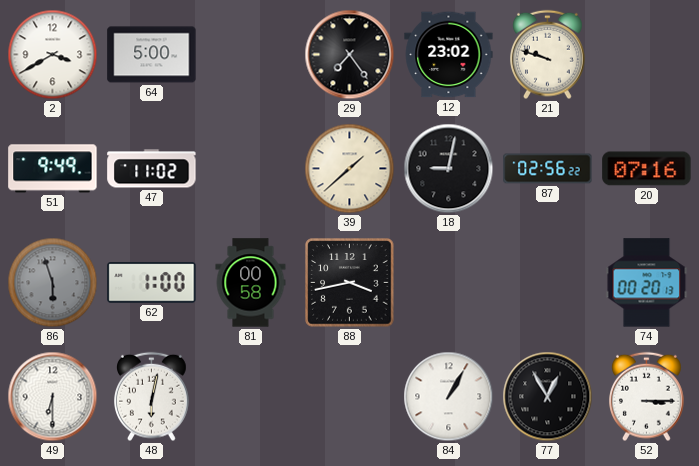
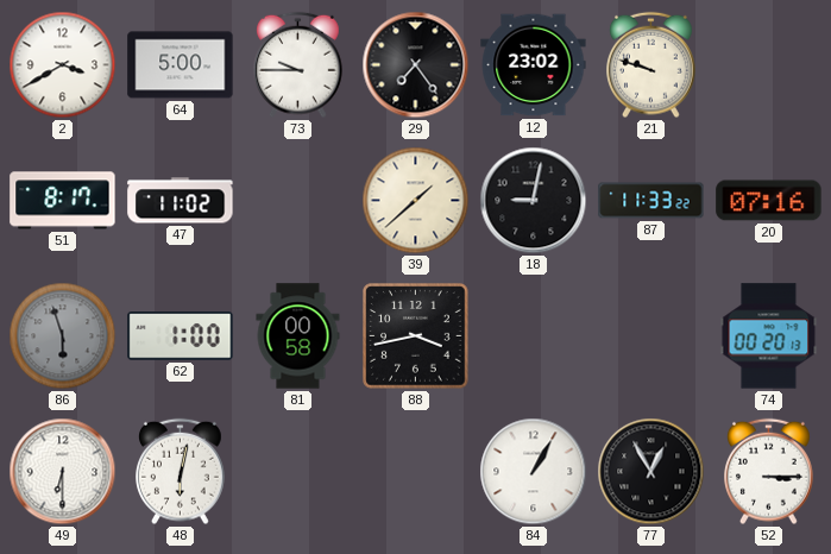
73: none -> 9:45
51: 9:49 -> 8:17
87: 02:56 -> 11:33
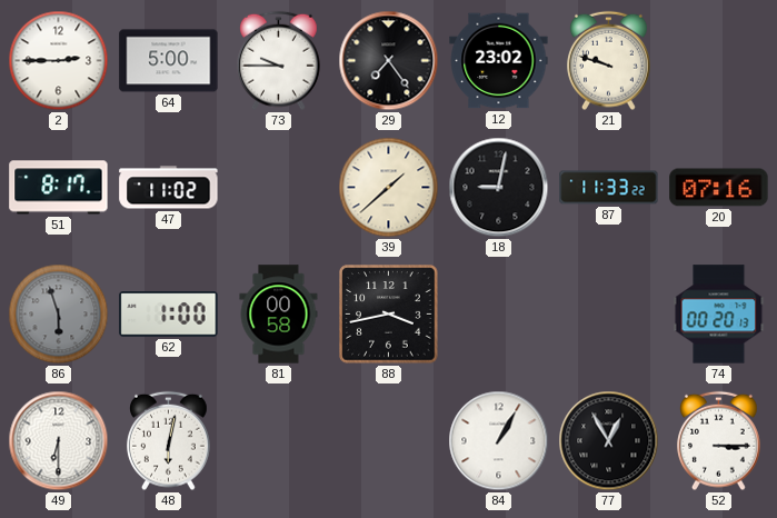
2: 3:40 -> 2:45
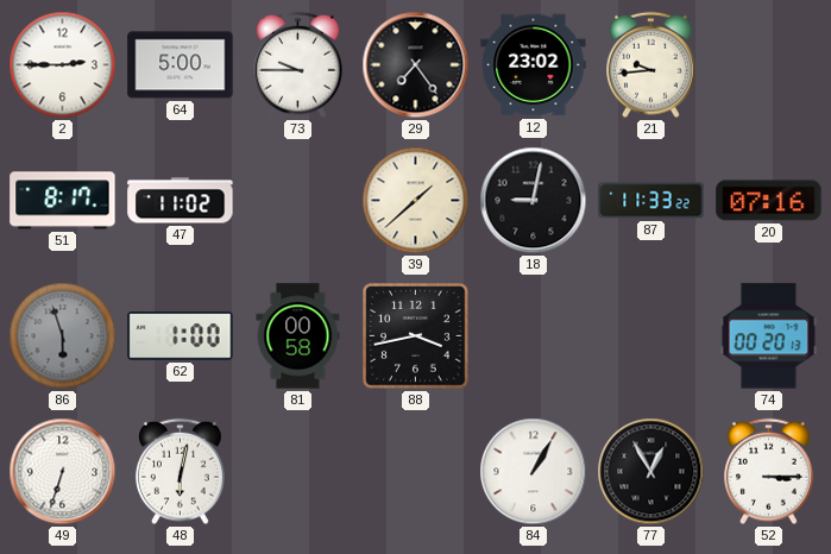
21: 9:48 -> 9:44
49: 6:30 -> 6:33
